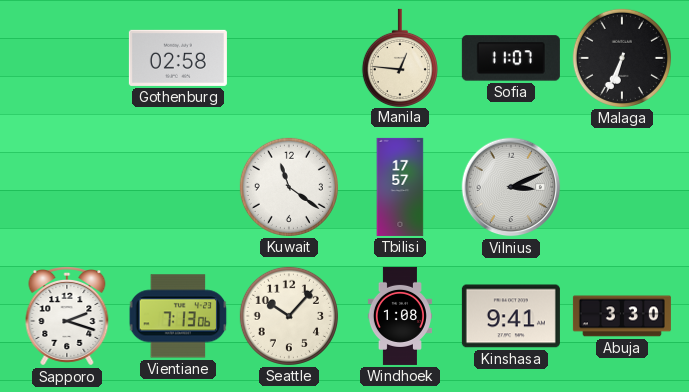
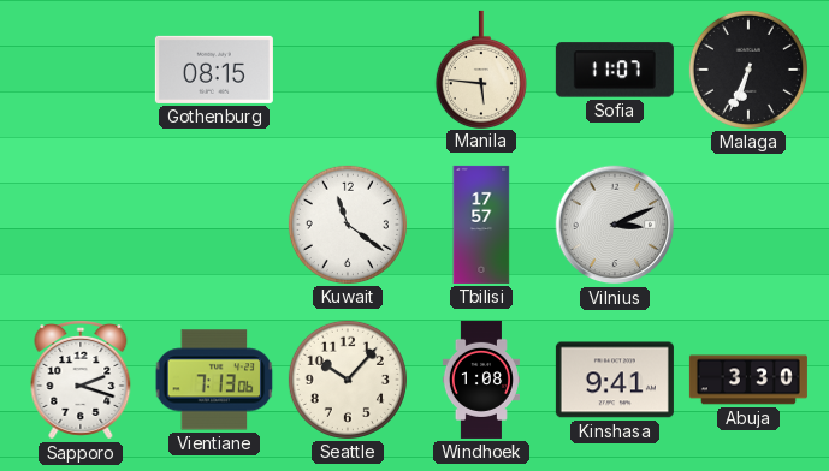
Gothenburg: 02:58 -> 08:15
Manila: 12:46 -> 5:46
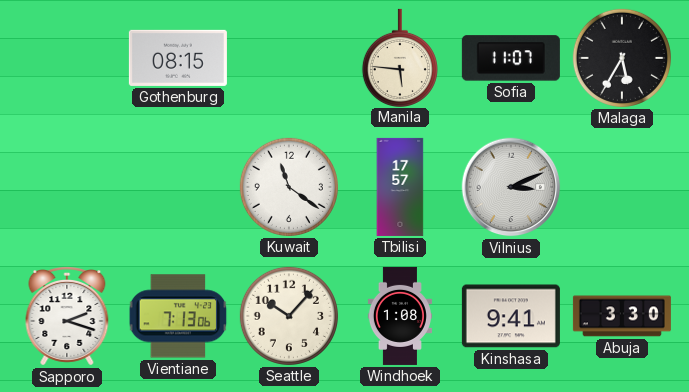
Malaga: 6:34 -> 5:35
